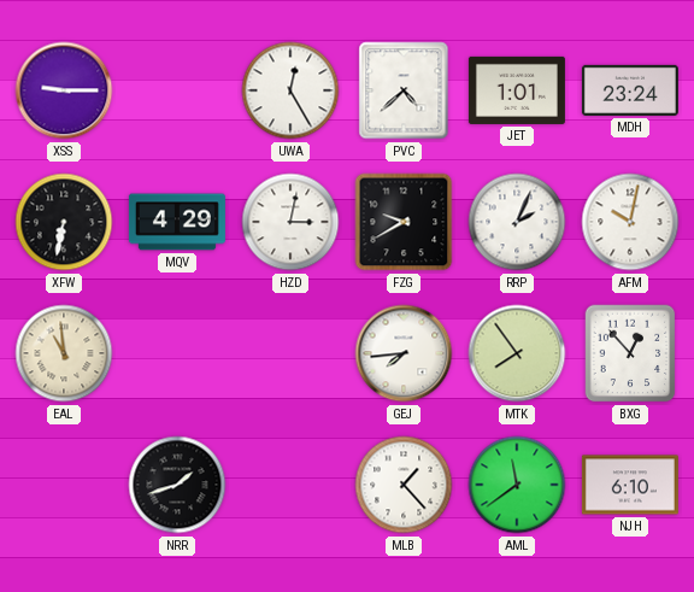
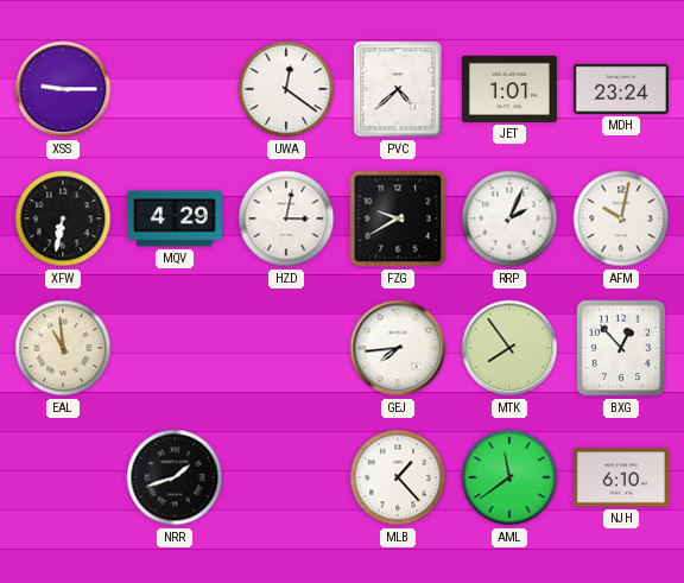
UWA: 12:25 -> 12:21
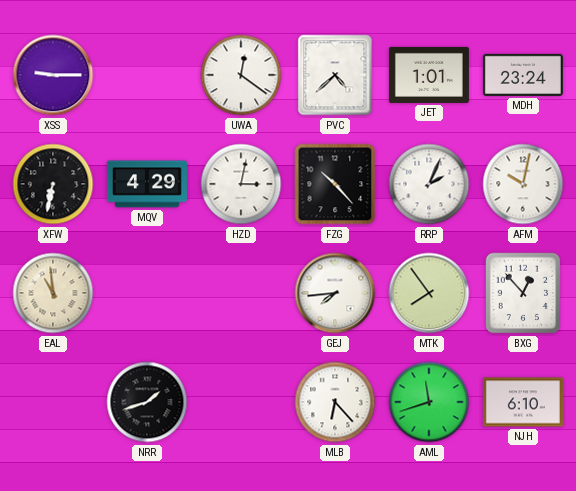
FZG: 9:40 -> 10:23
MLB: 1:23 -> 6:23
AML: 11:39 -> 11:42
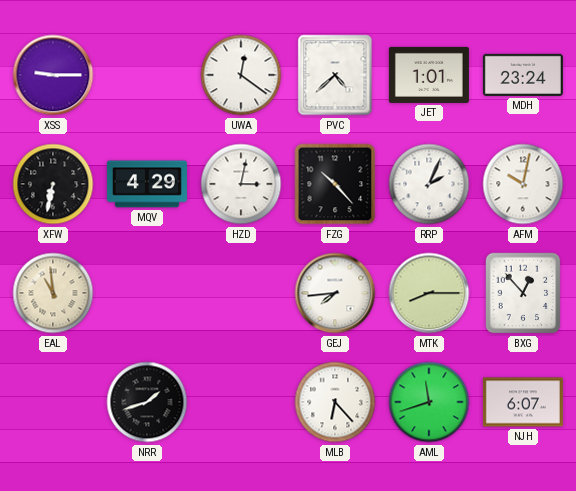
MTK: 7:54 -> 8:15
NJH: 6:10 -> 6:07
